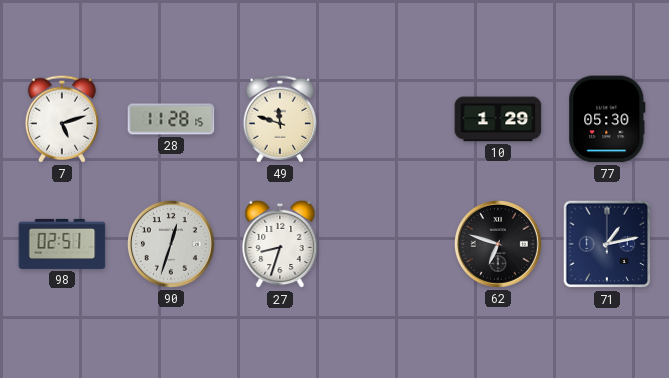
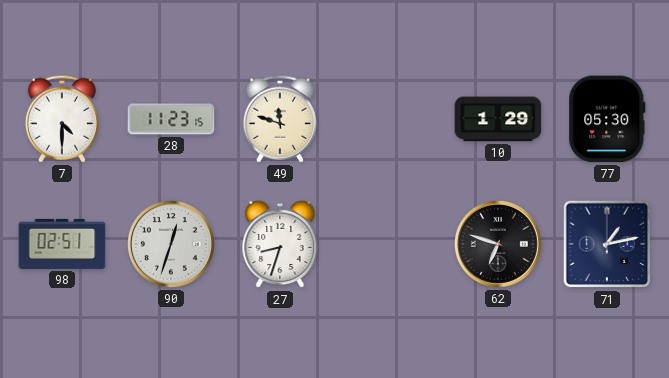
7: 5:12 -> 4:30
28: 11:28 -> 11:23
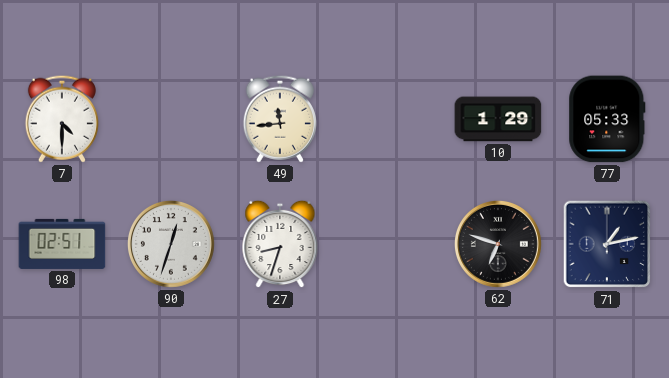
28: 11:23 -> none
49: 11:48 -> 11:44
77: 05:30 -> 05:33
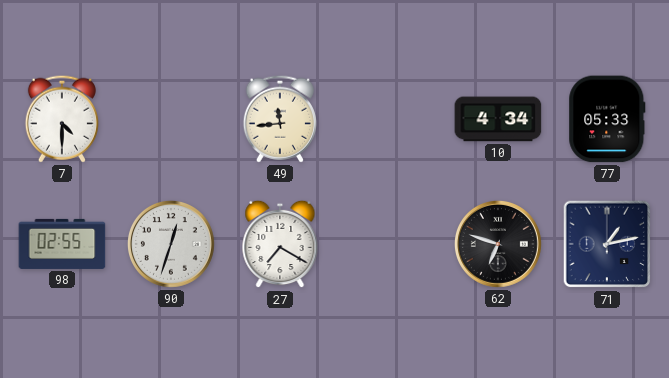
10: 1:29 -> 4:34
98: 02:51 -> 02:55
27: 8:33 -> 7:20
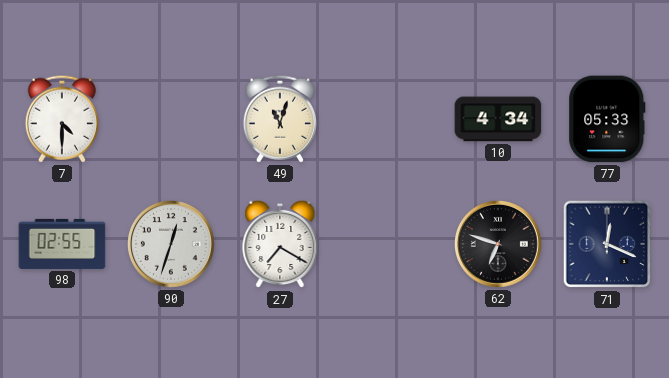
49: 11:44 -> 11:03
71: 1:13 -> 12:19
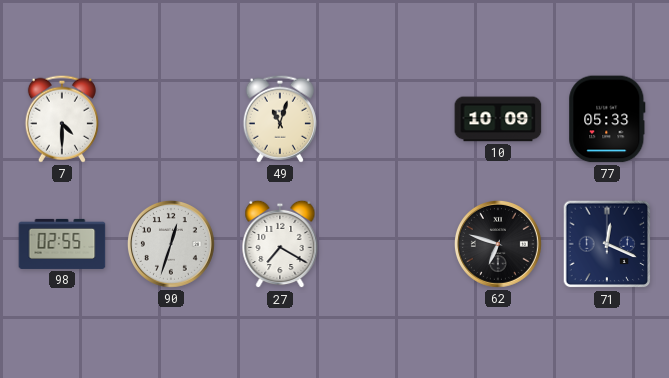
10: 4:34 -> 10:09
